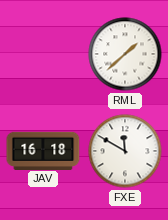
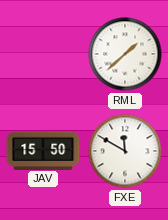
JAV: 16:18 -> 15:50
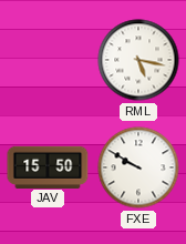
RML: 1:38 -> 5:17
FXE: 11:50 -> 9:50
